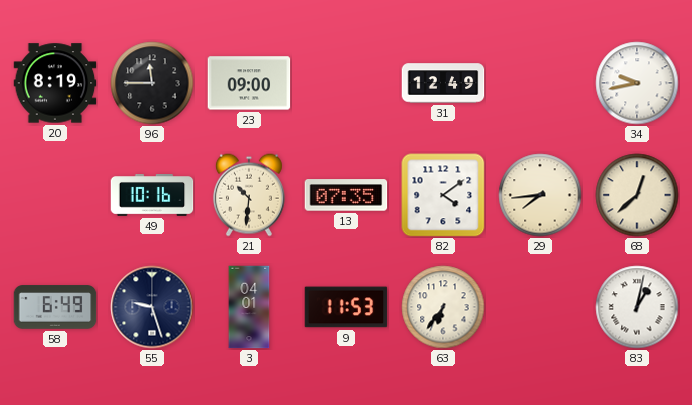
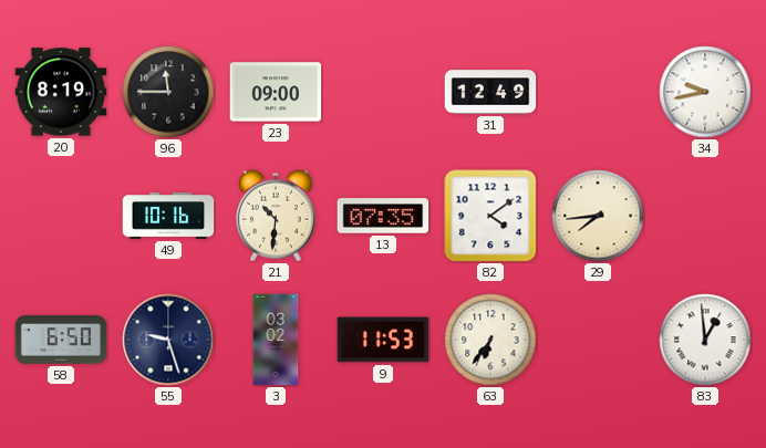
68: 12:38 -> none
58: 6:49 -> 6:50
3: 04:01 -> 03:02
83: 1:02 -> 12:59
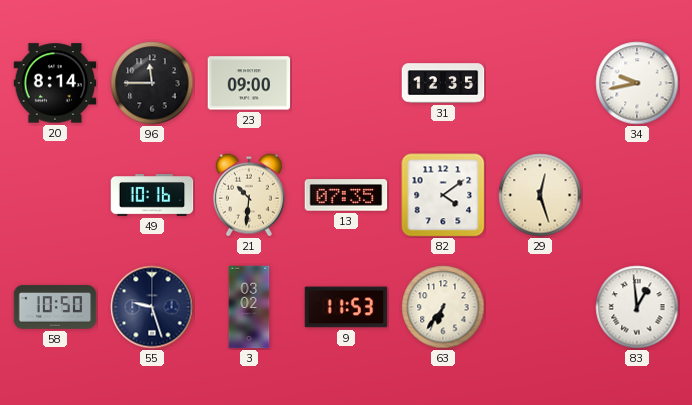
20: 8:19 -> 8:14
31: 12:49 -> 12:35
29: 7:44 -> 12:27
58: 6:50 -> 10:50
